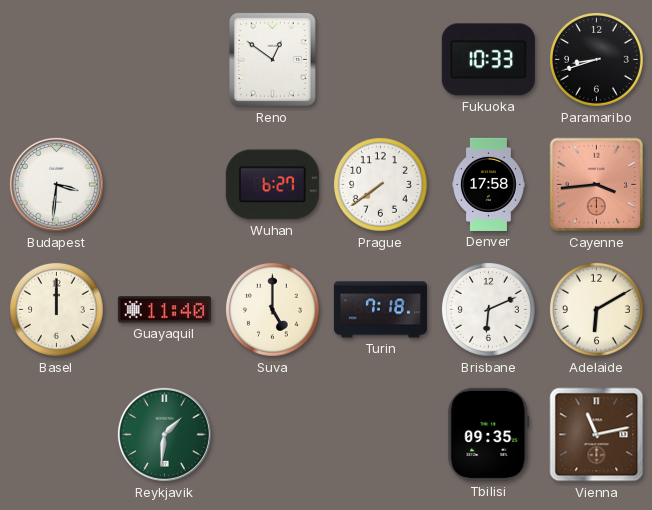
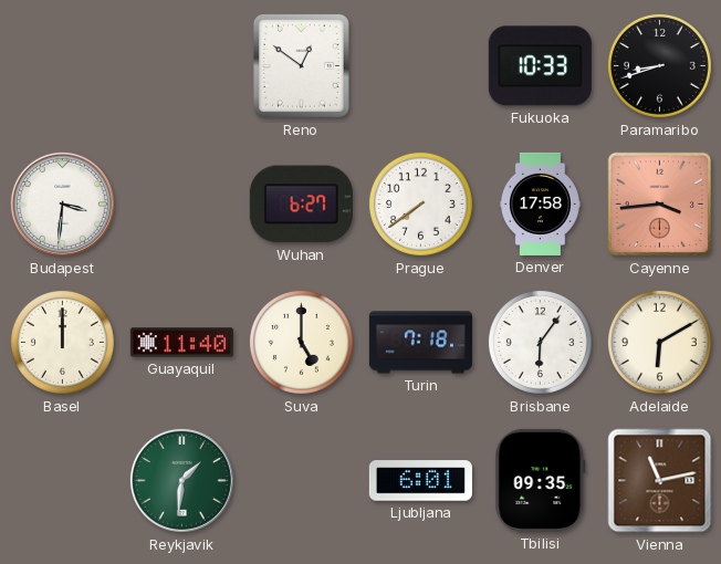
Brisbane: 6:11 -> 6:06
Ljubljana: none -> 6:01
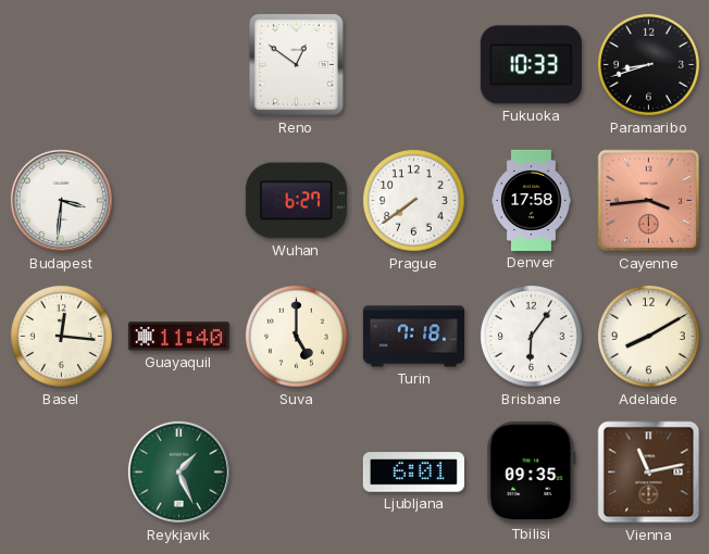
Basel: 12:00 -> 12:16
Adelaide: 6:10 -> 8:10
Reykjavik: 1:31 -> 1:26
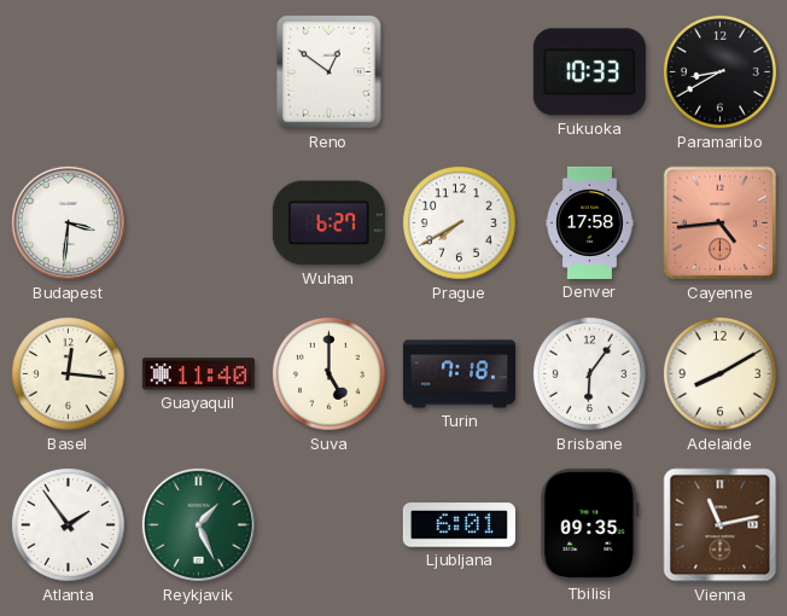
Paramaribo: 8:42 -> 8:40
Prague: 7:39 -> 7:40
Cayenne: 3:44 -> 4:44
Atlanta: none -> 1:54
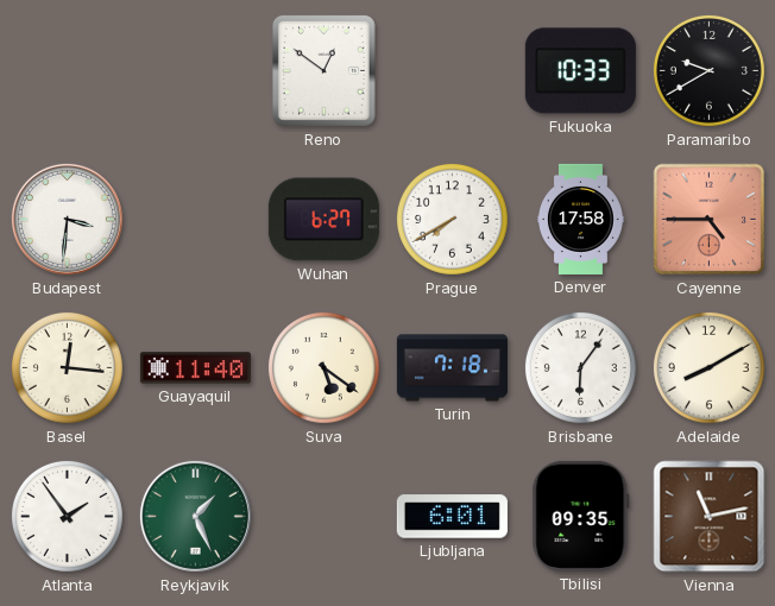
Paramaribo: 8:40 -> 9:40
Cayenne: 4:44 -> 4:45
Suva: 5:00 -> 5:21
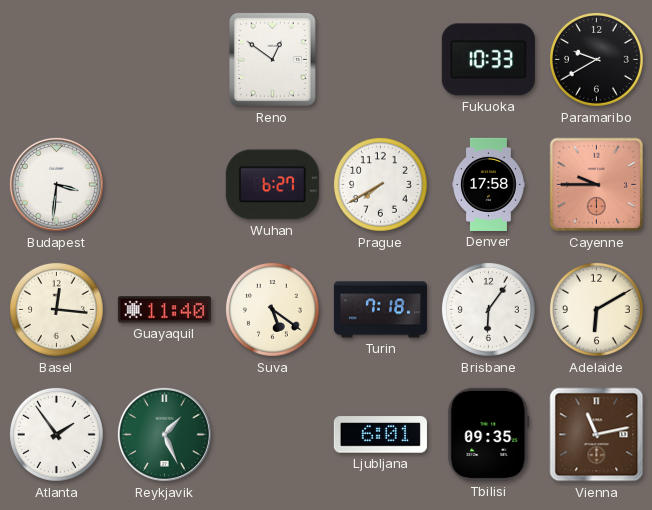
Cayenne: 4:45 -> 9:45
Adelaide: 8:10 -> 6:10
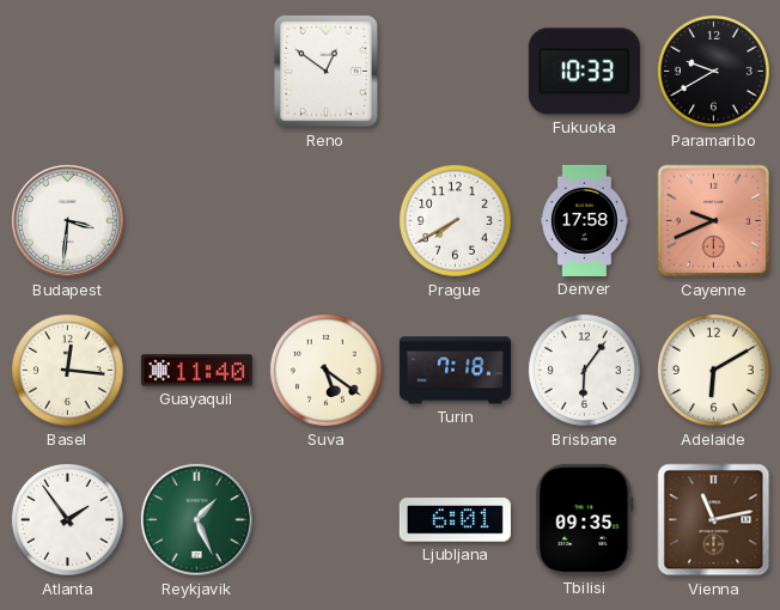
Wuhan: 6:27 -> none
Cayenne: 9:45 -> 9:41
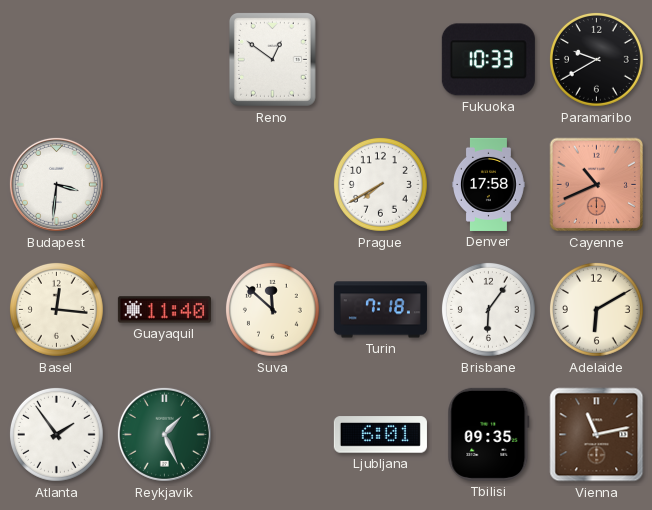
Cayenne: 9:41 -> 10:41
Suva: 5:21 -> 11:52
